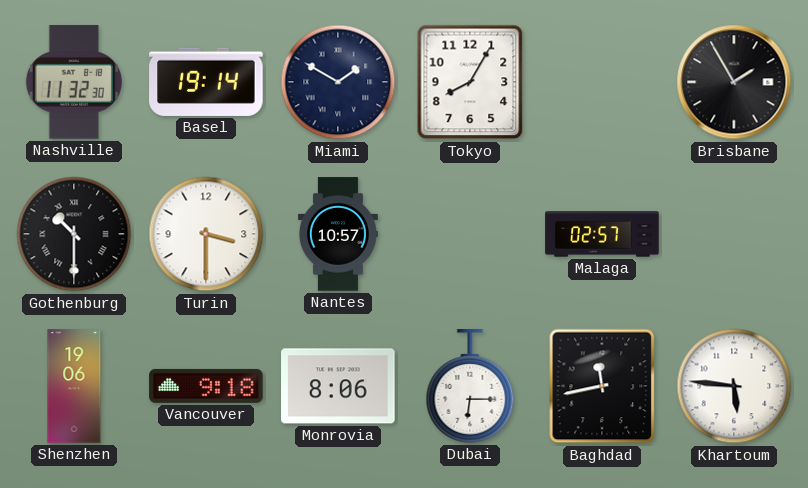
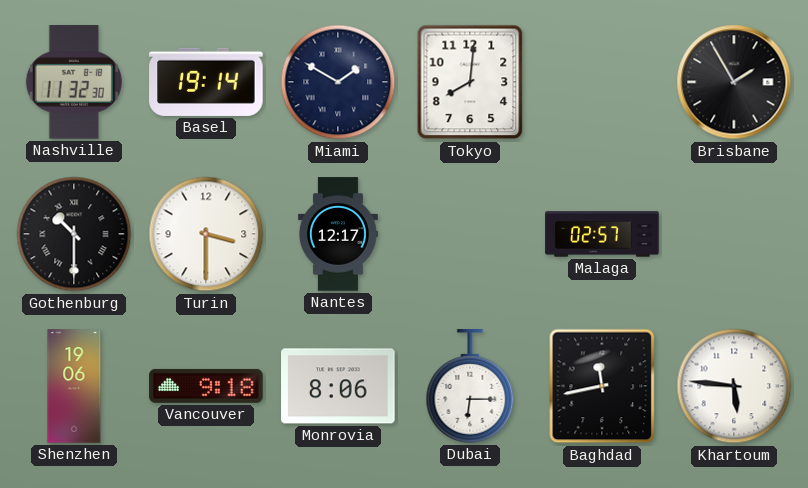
Tokyo: 8:05 -> 8:01
Nantes: 10:57 -> 12:17
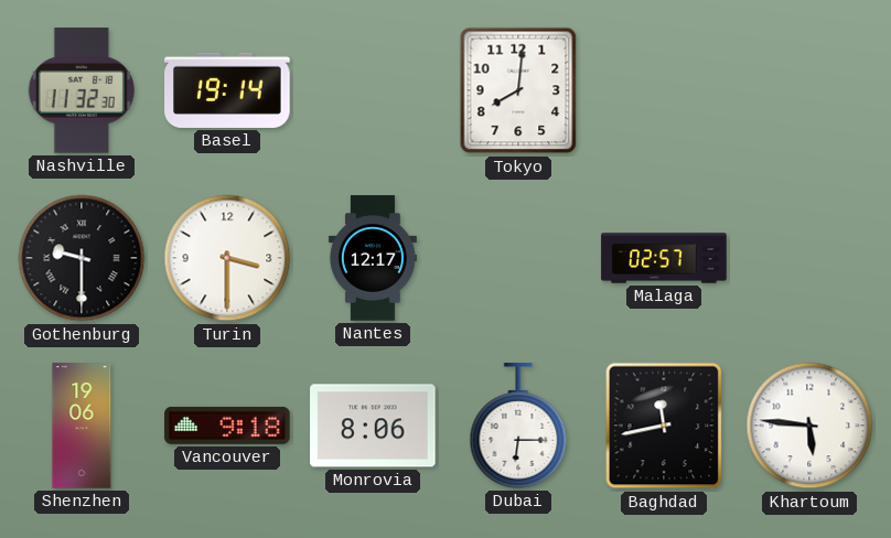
Miami: 1:50 -> none
Brisbane: 1:55 -> none
Gothenburg: 10:30 -> 9:30
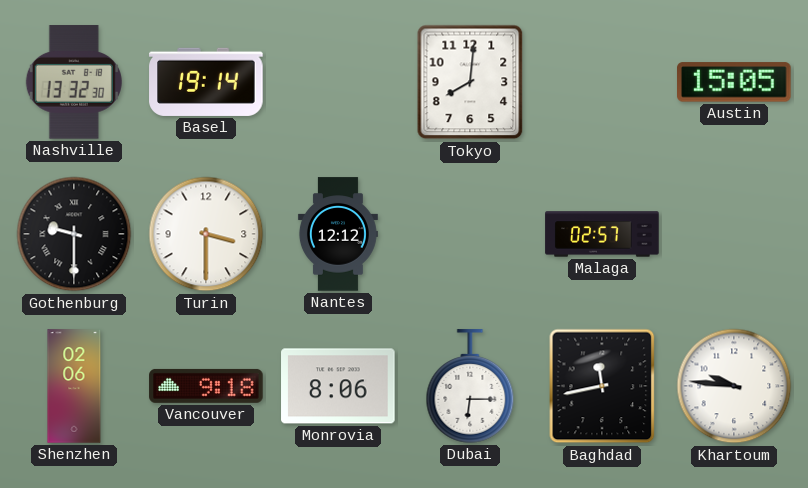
Nashville: 11:32 -> 13:32
Austin: none -> 15:05
Nantes: 12:17 -> 12:12
Shenzhen: 19:06 -> 02:06
Khartoum: 5:46 -> 9:46
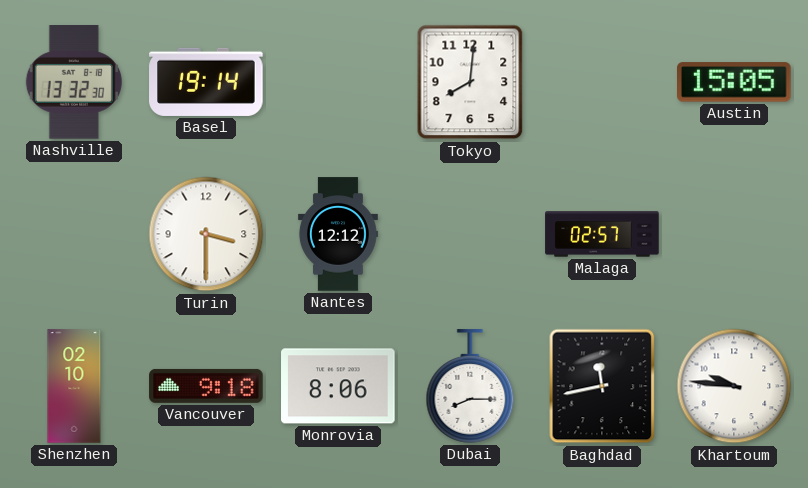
Gothenburg: 9:30 -> none
Shenzhen: 02:06 -> 02:10
Dubai: 6:15 -> 8:15
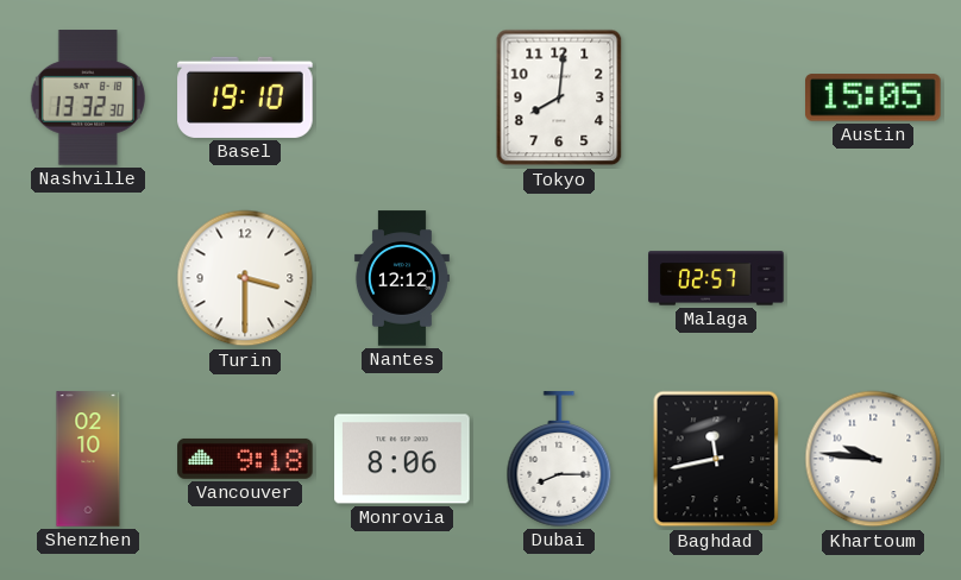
Basel: 19:14 -> 19:10
